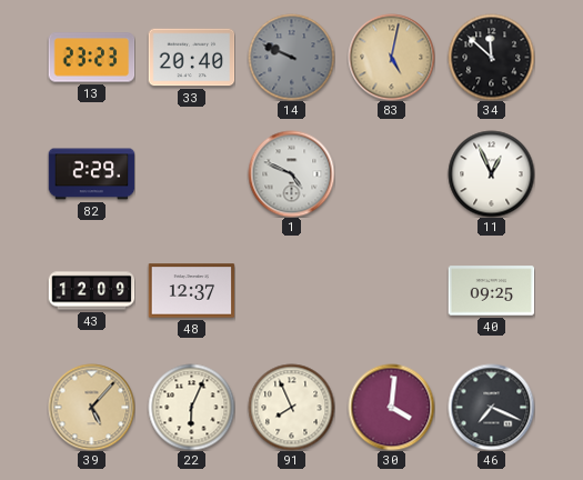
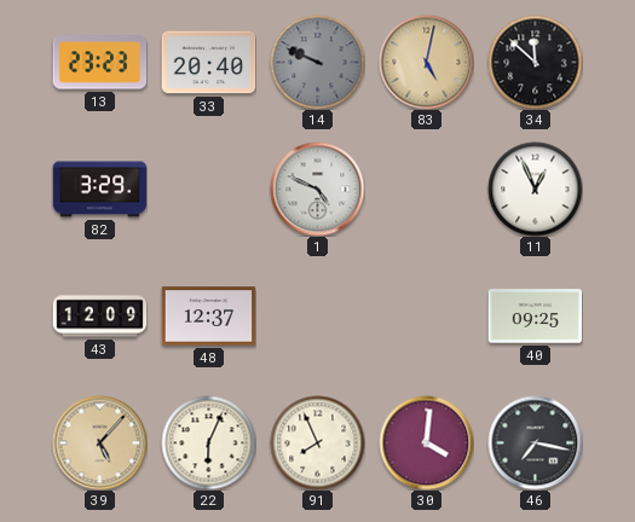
82: 2:29 -> 3:29
46: 7:19 -> 7:17
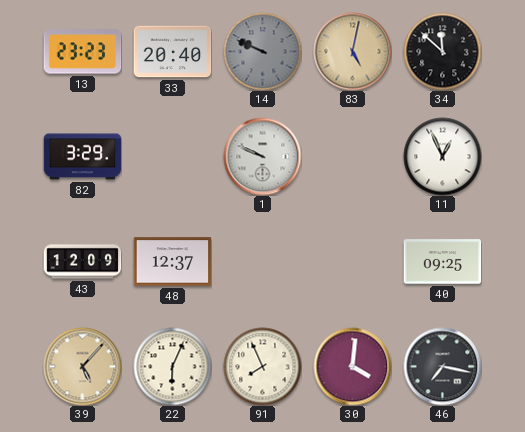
1: 4:49 -> 9:49
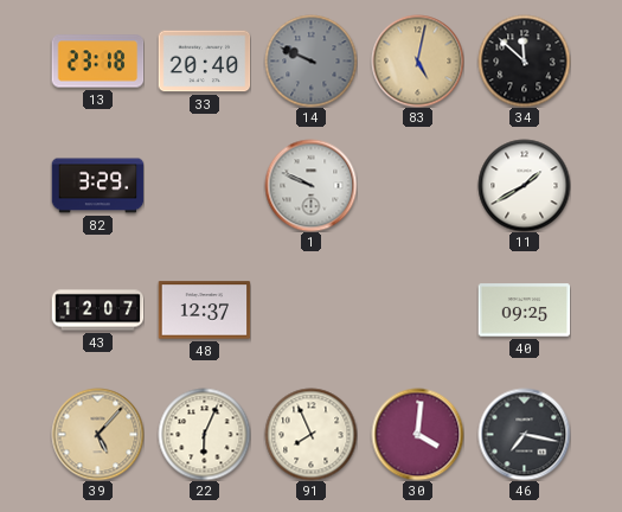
13: 23:23 -> 23:18
11: 12:56 -> 1:40
43: 12:09 -> 12:07
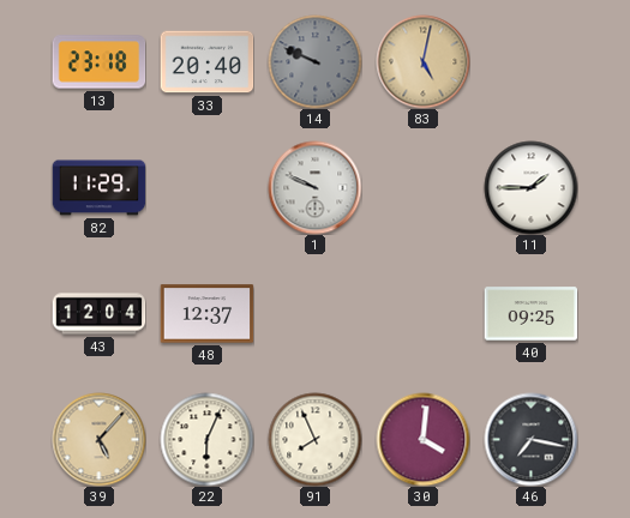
34: 11:52 -> none
82: 3:29 -> 11:29
11: 1:40 -> 1:45
43: 12:07 -> 12:04
